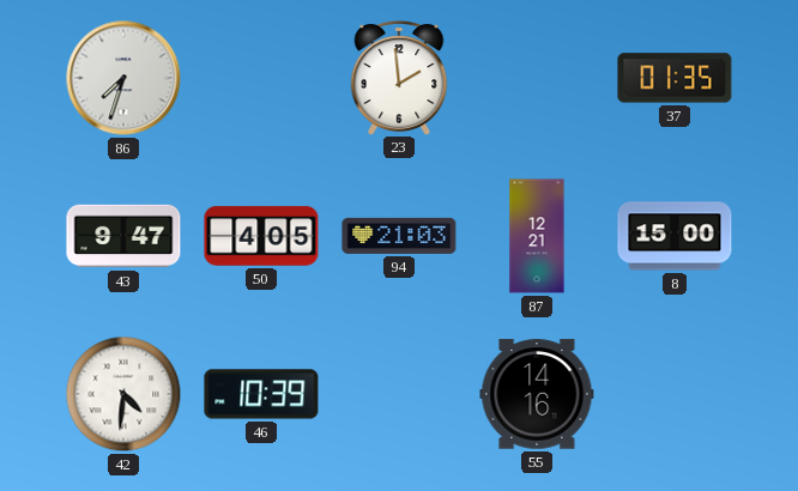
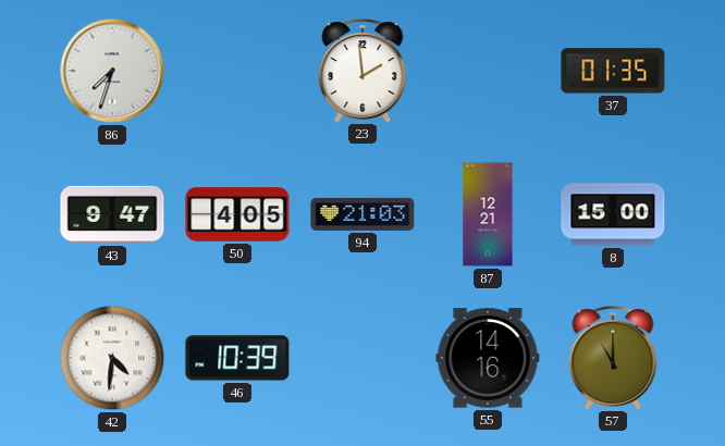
57: none -> 11:00
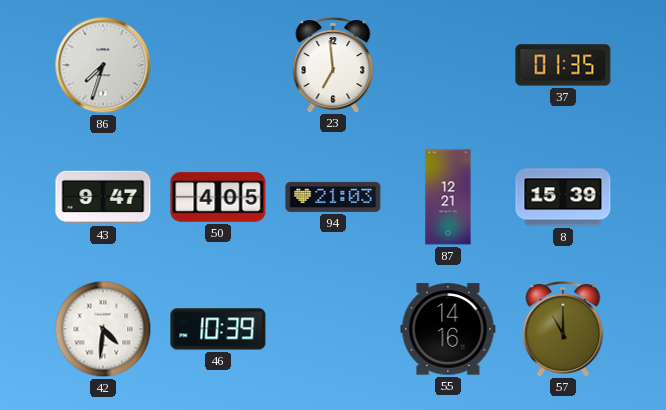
23: 1:59 -> 6:59
8: 15:00 -> 15:39
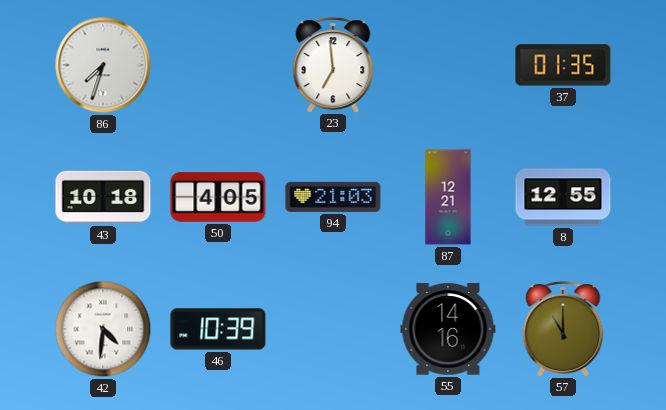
43: 9:47 -> 10:18
8: 15:39 -> 12:55
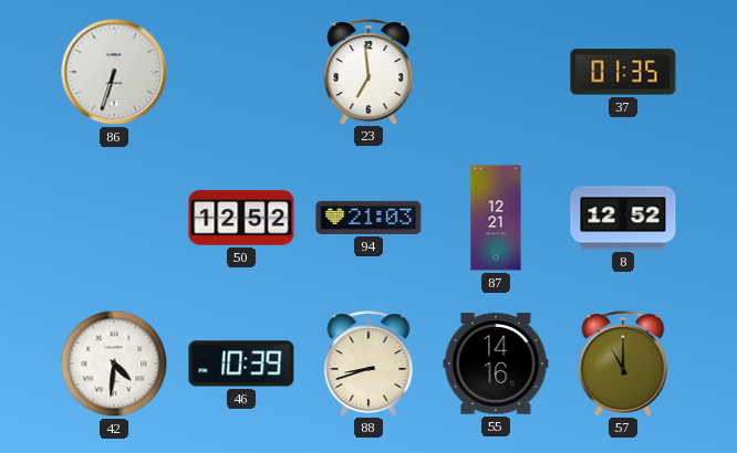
86: 7:33 -> 6:33
43: 10:18 -> none
50: 4:05 -> 12:52
8: 12:55 -> 12:52
88: none -> 8:42
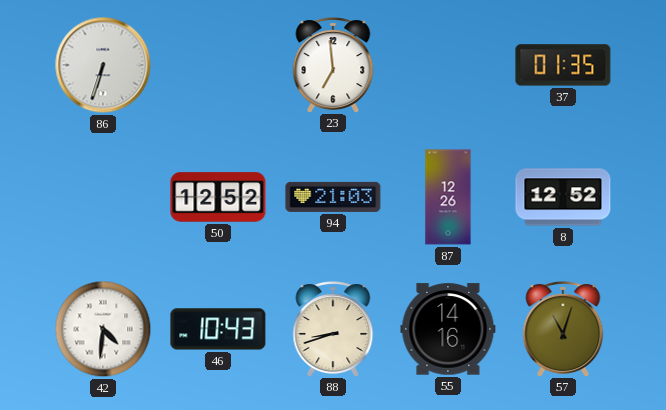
87: 12:21 -> 12:26
46: 10:39 -> 10:43
57: 11:00 -> 11:03
